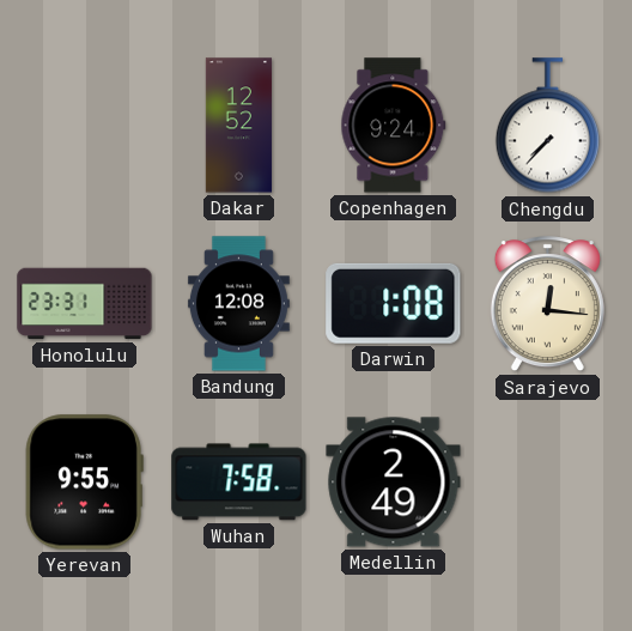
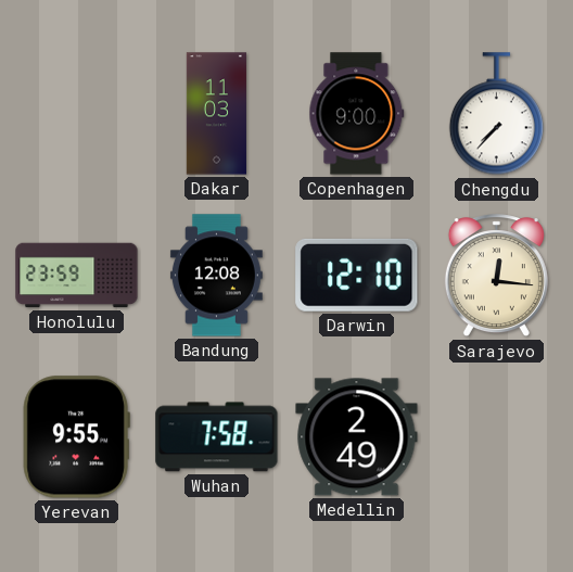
Dakar: 12:52 -> 11:03
Copenhagen: 9:24 -> 9:00
Honolulu: 23:31 -> 23:59
Darwin: 1:08 -> 12:10
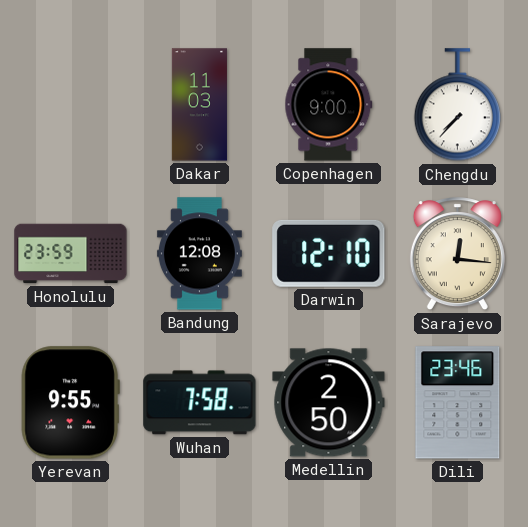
Medellin: 2:49 -> 2:50
Dili: none -> 23:46
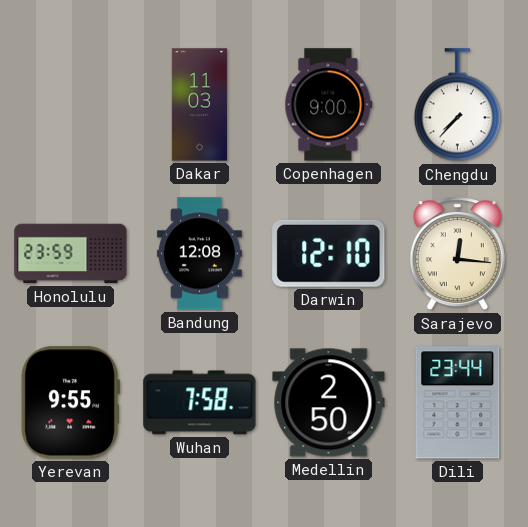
Dili: 23:46 -> 23:44
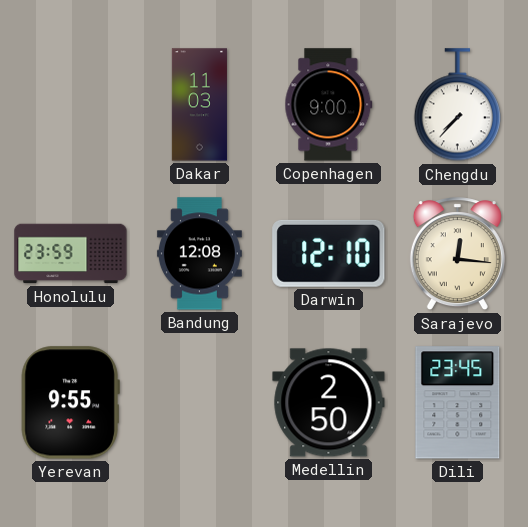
Wuhan: 7:58 -> none
Dili: 23:44 -> 23:45
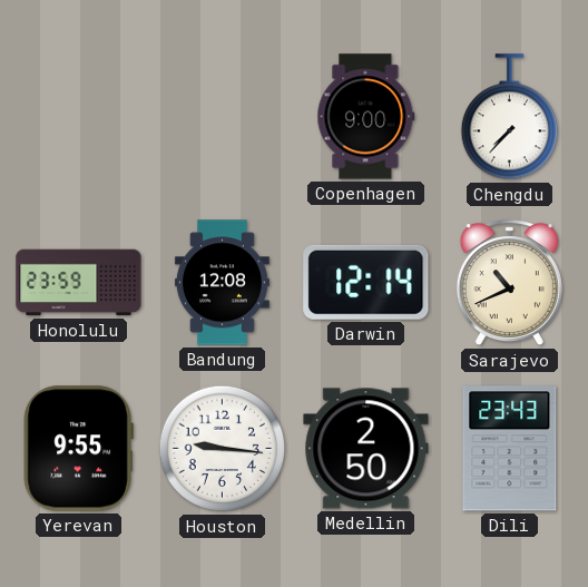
Dakar: 11:03 -> none
Darwin: 12:10 -> 12:14
Sarajevo: 12:16 -> 10:41
Houston: none -> 9:16
Dili: 23:45 -> 23:43
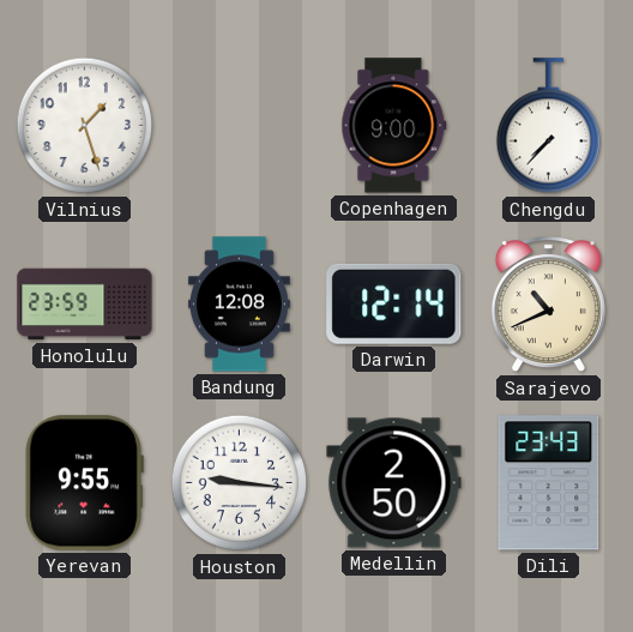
Vilnius: none -> 1:27
